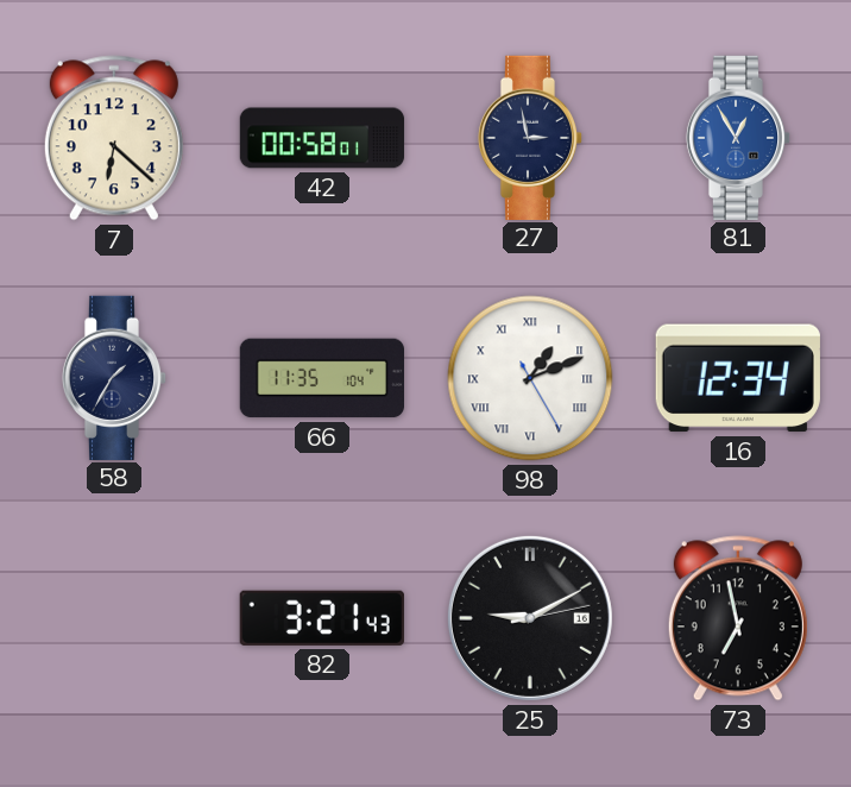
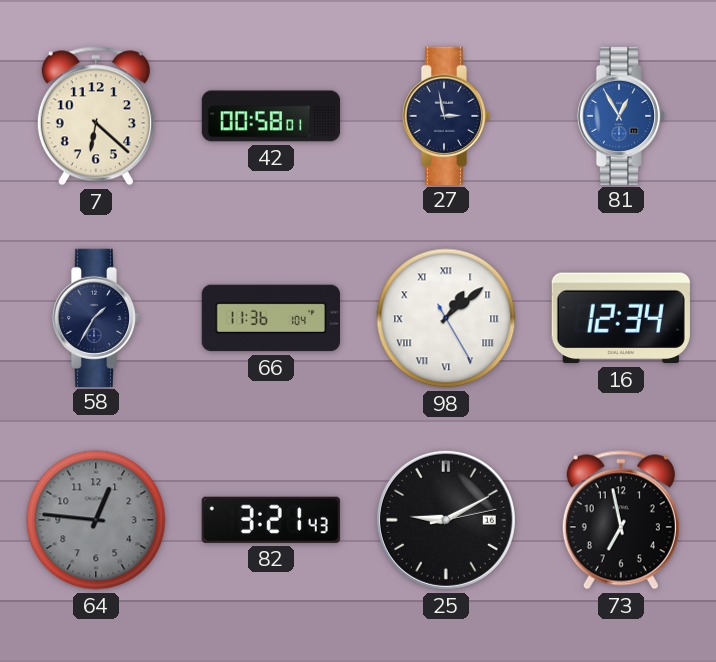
66: 11:35 -> 11:36
98: 1:11 -> 1:08
64: none -> 12:46
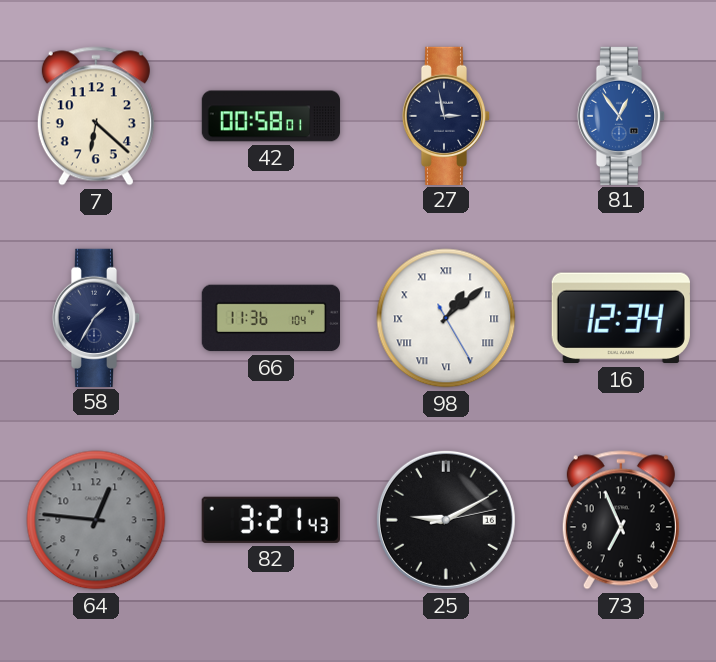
81: 12:55 -> 12:54
73: 6:58 -> 6:56
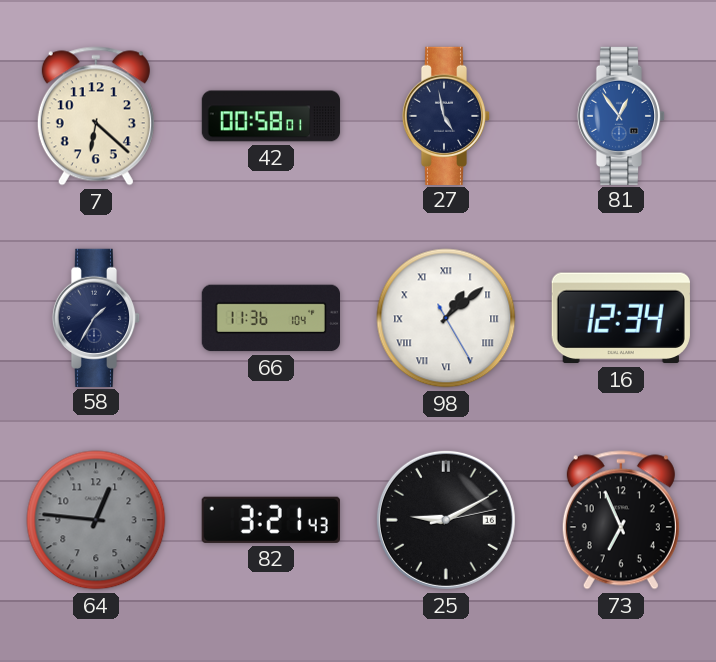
27: 2:58 -> 4:58
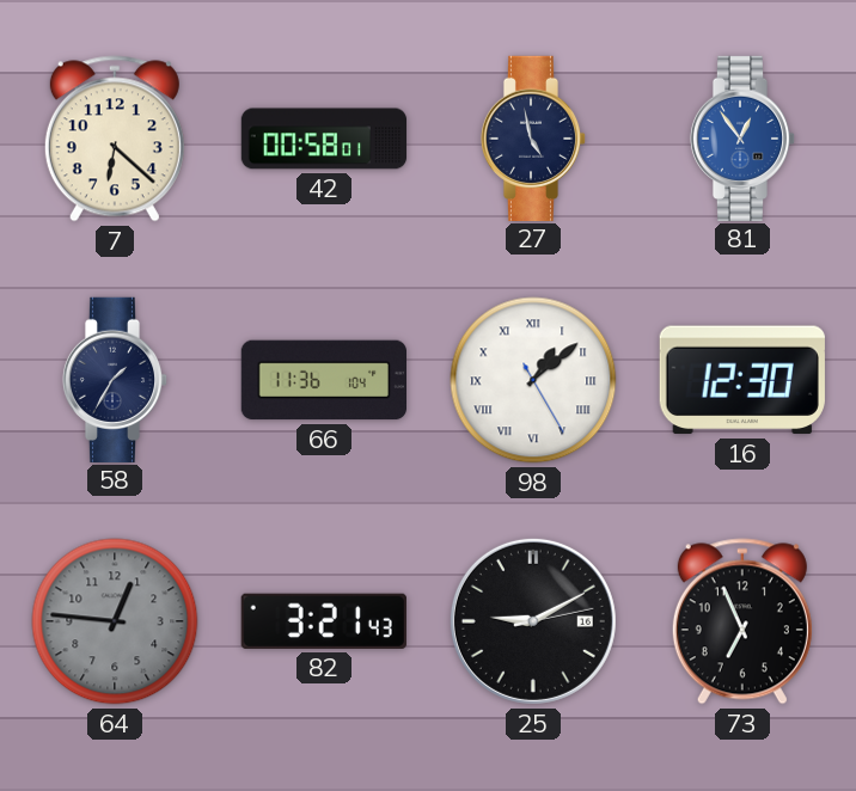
16: 12:34 -> 12:30
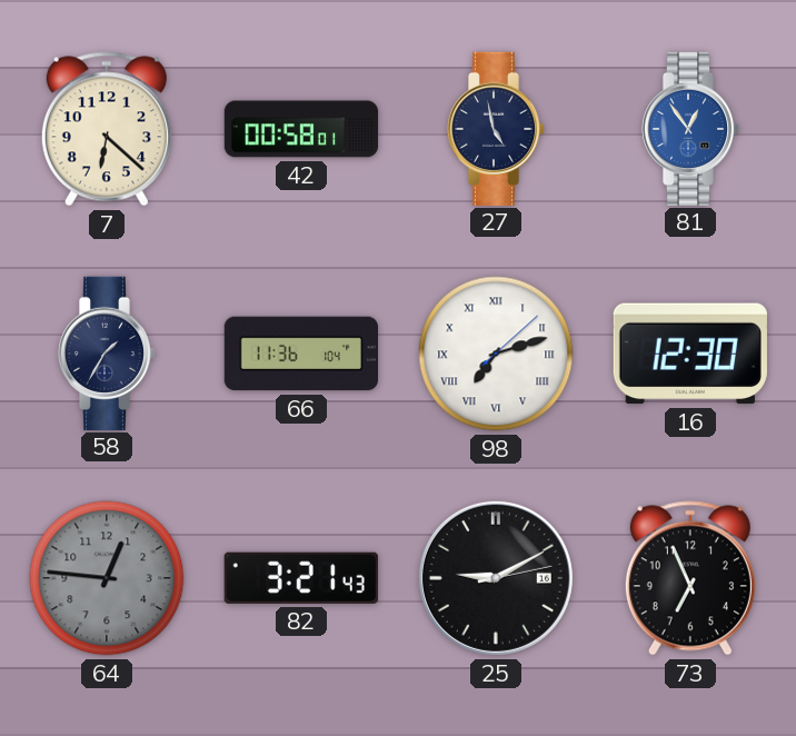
98: 1:08 -> 7:12
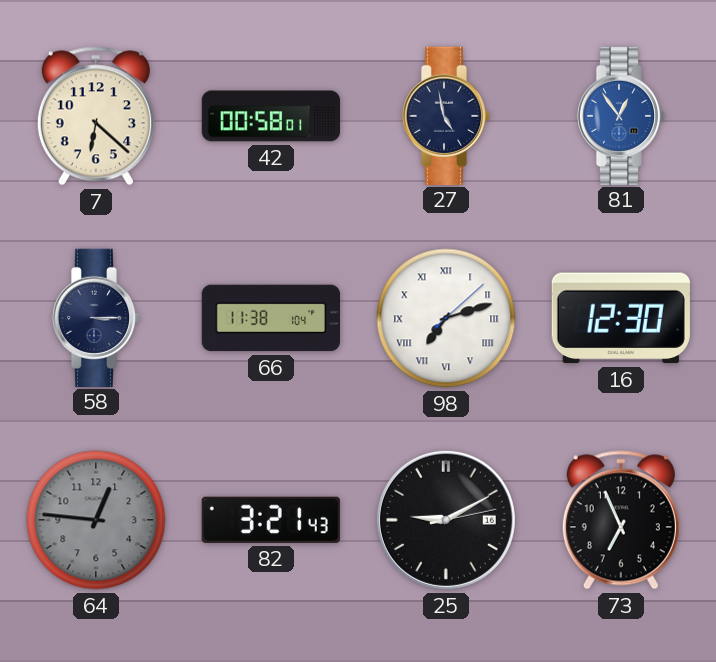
58: 1:35 -> 3:15
66: 11:36 -> 11:38
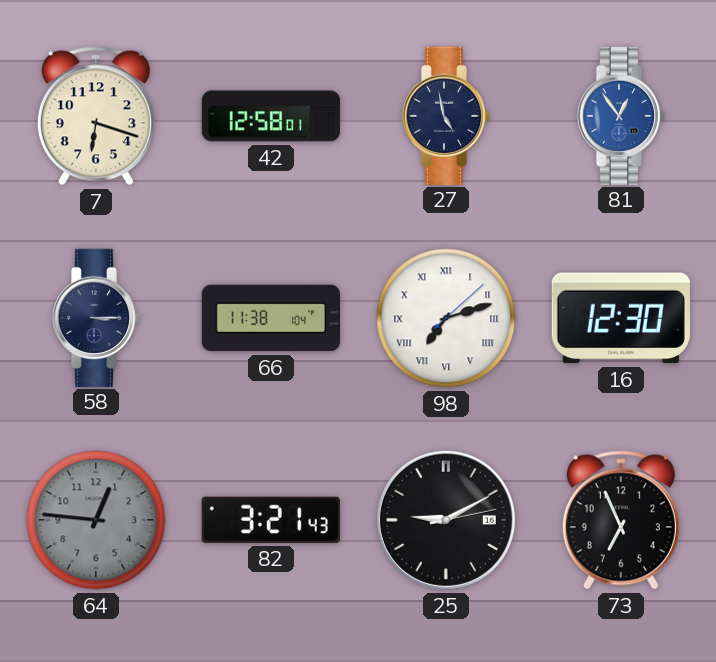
7: 6:22 -> 6:18
42: 00:58 -> 12:58
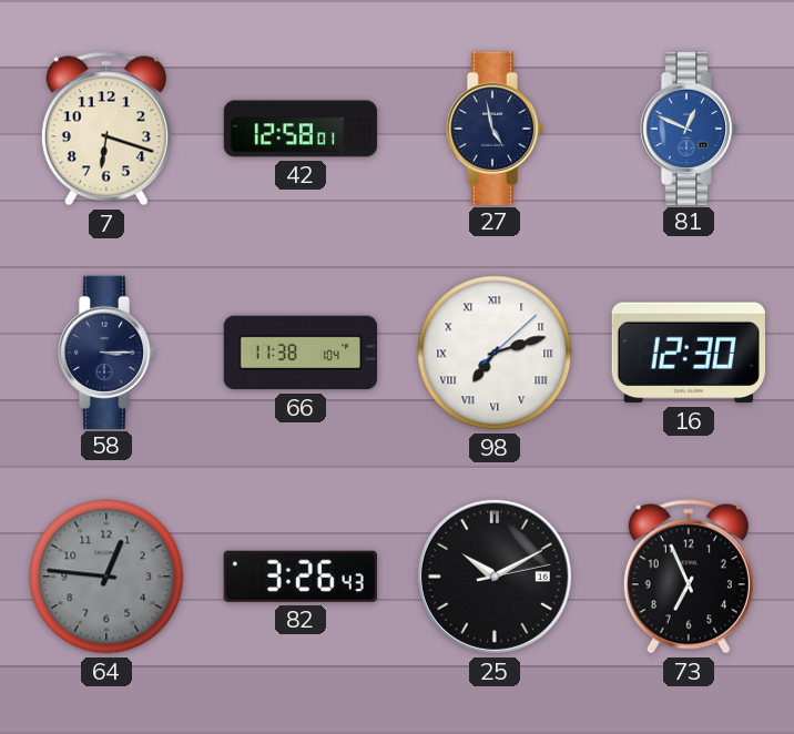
81: 12:54 -> 12:49
82: 3:21 -> 3:26
25: 9:10 -> 10:10
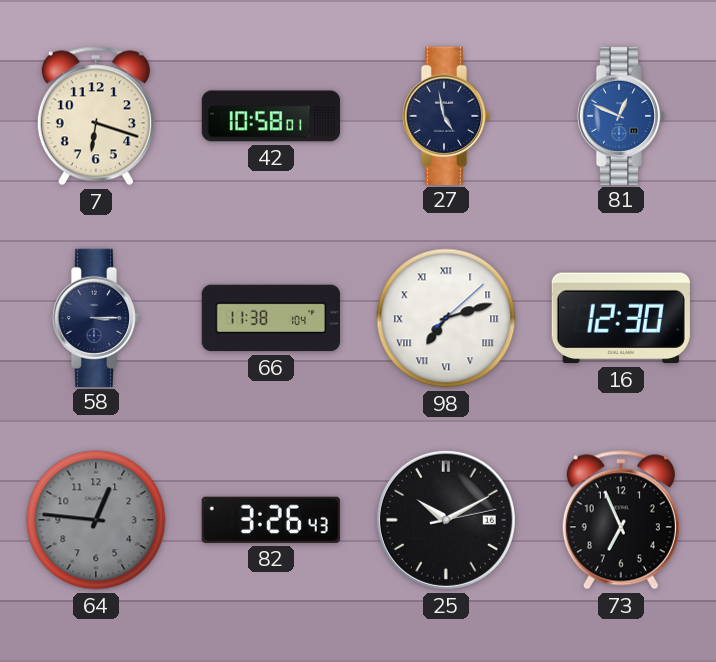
42: 12:58 -> 10:58
